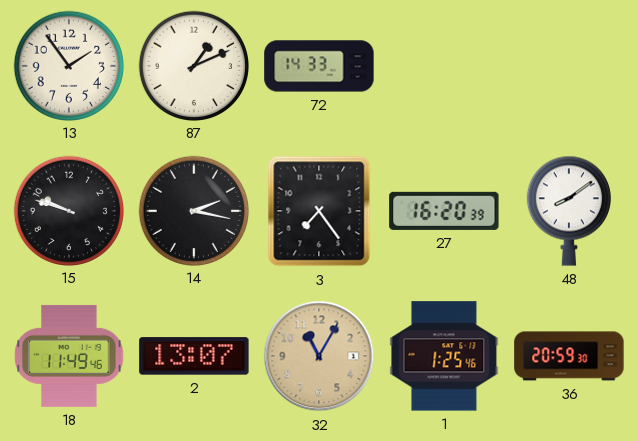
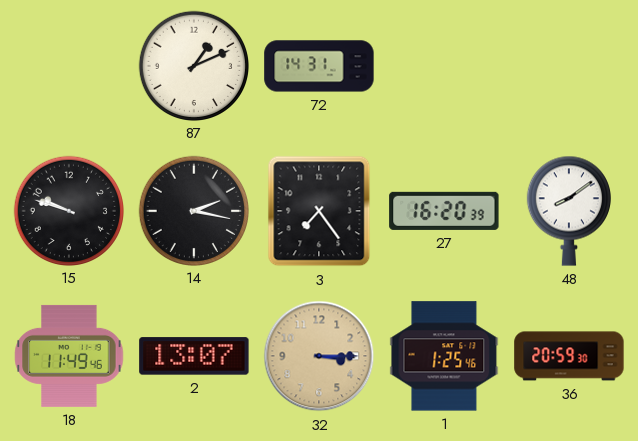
13: 1:54 -> none
72: 14:33 -> 14:31
32: 11:05 -> 3:15
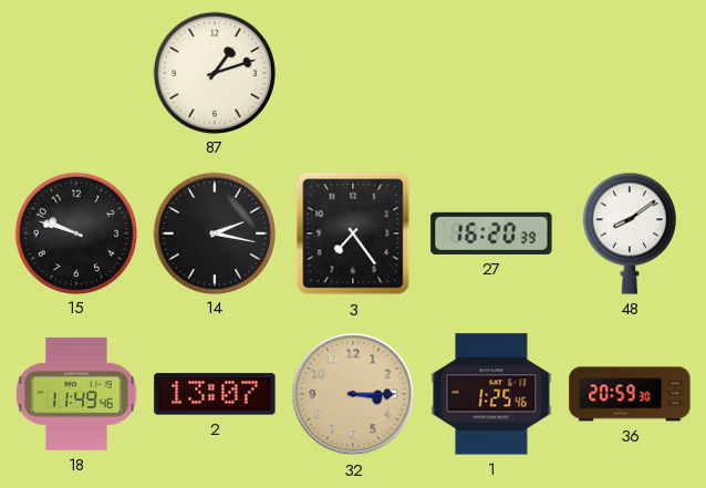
87: 1:11 -> 1:12
72: 14:31 -> none
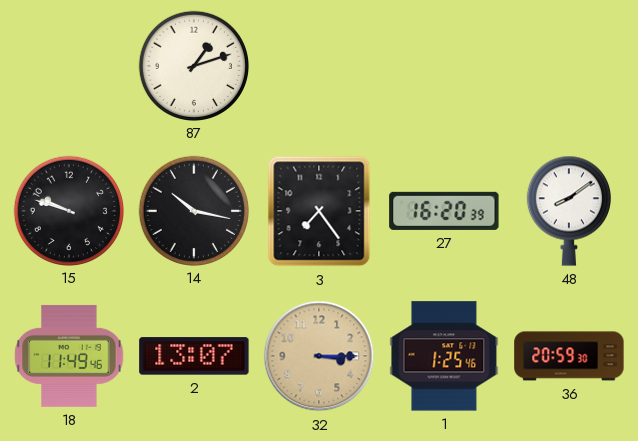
14: 2:17 -> 10:17
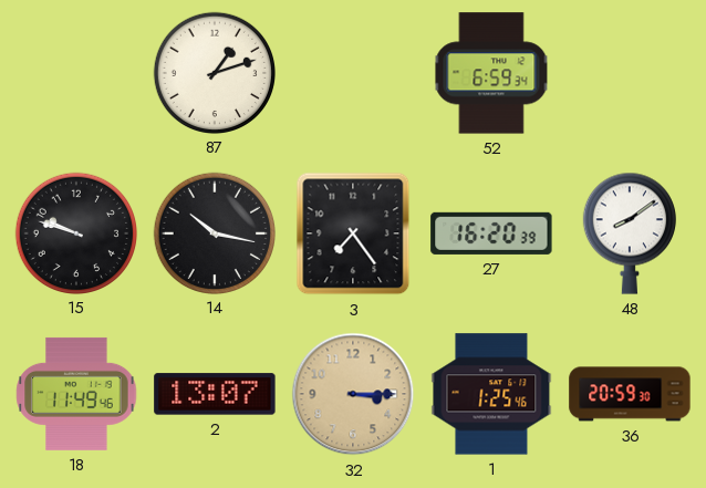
52: none -> 6:59
